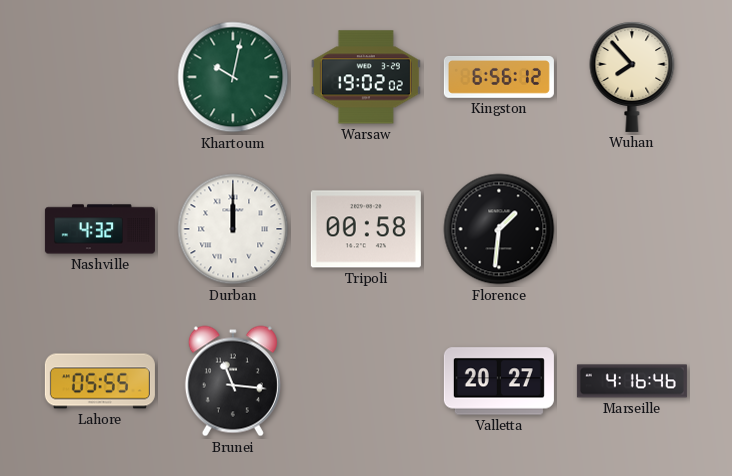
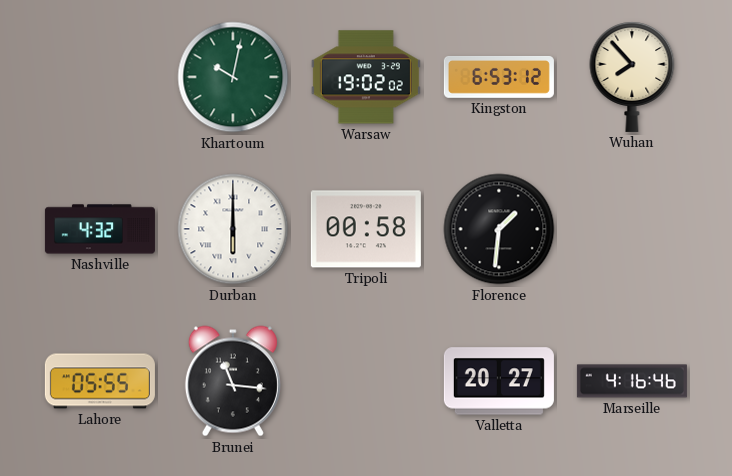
Kingston: 6:56 -> 6:53
Durban: 12:00 -> 6:00
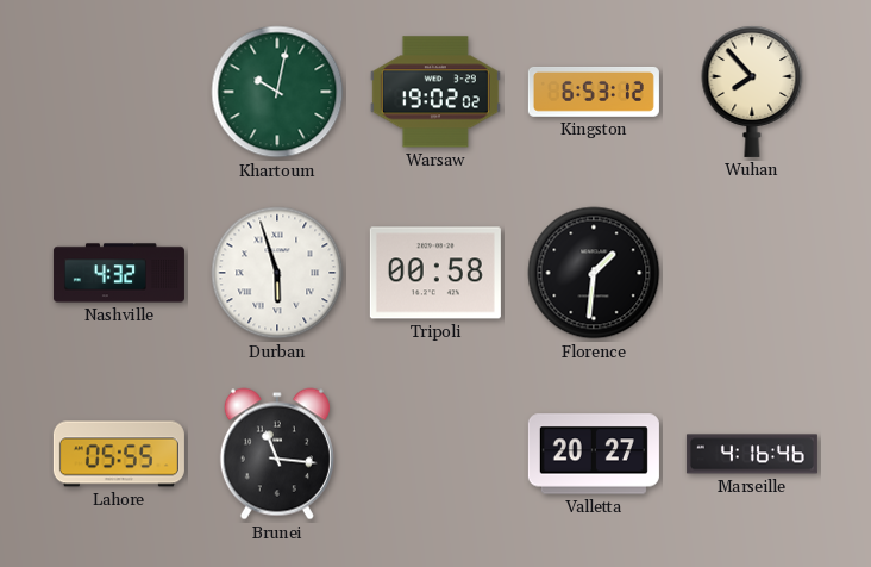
Durban: 6:00 -> 5:57
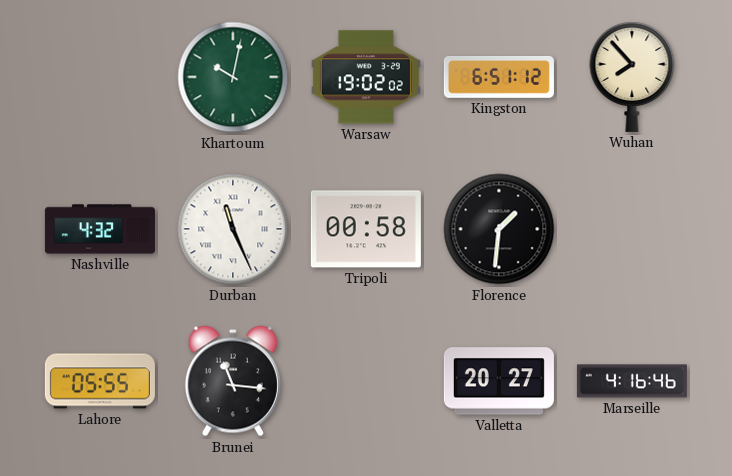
Kingston: 6:53 -> 6:51
Durban: 5:57 -> 11:26
